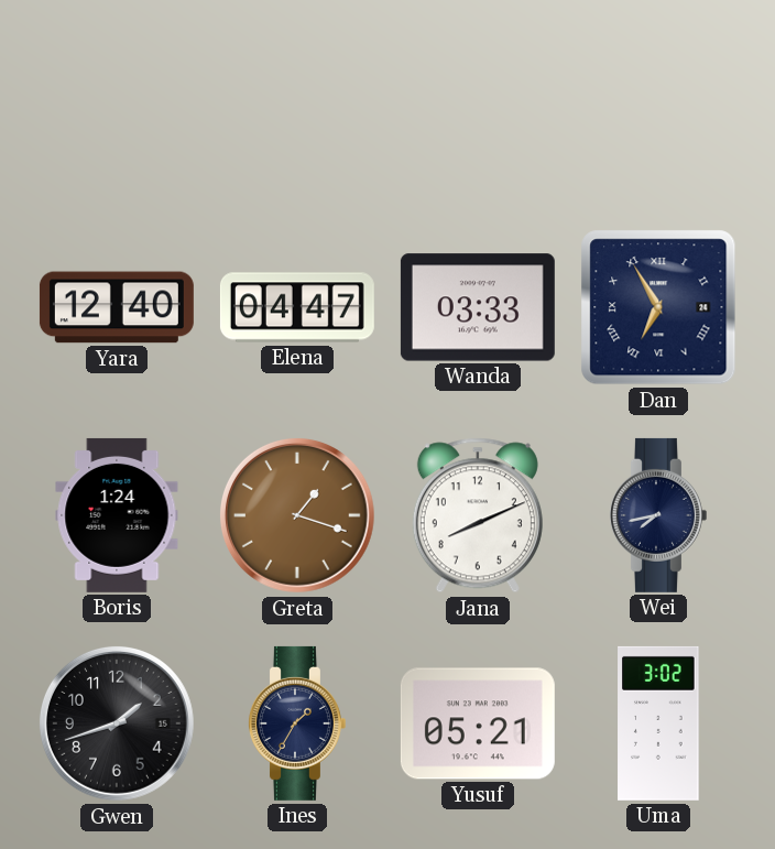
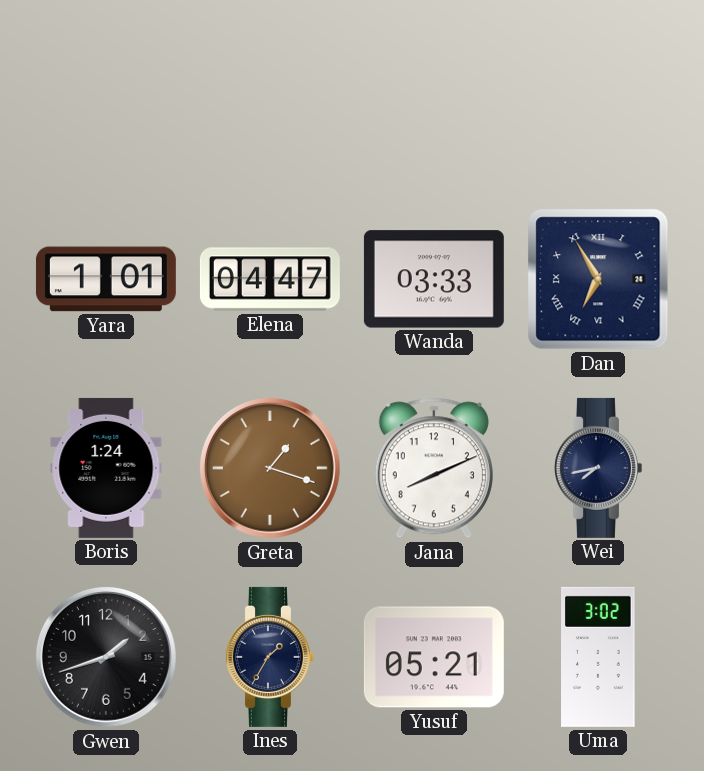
Yara: 12:40 -> 1:01
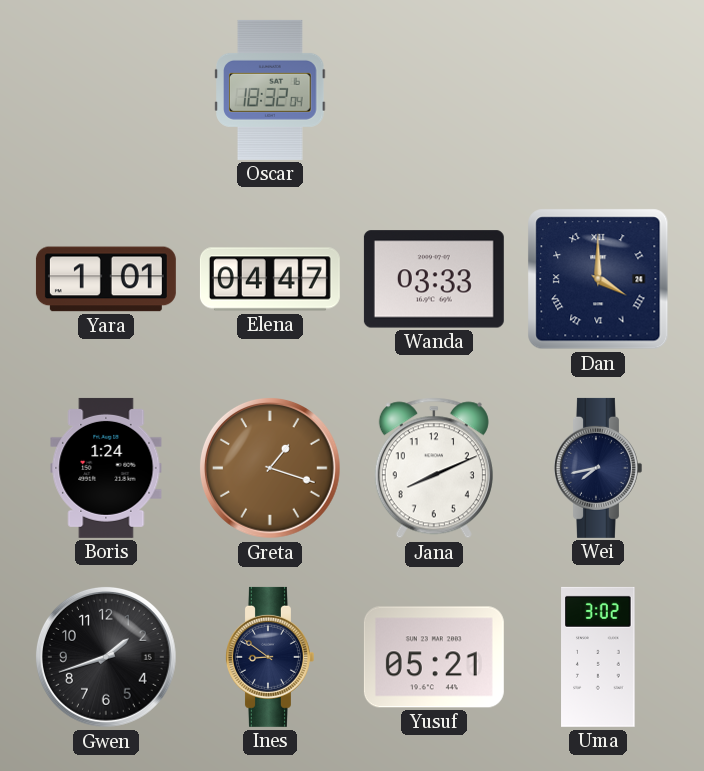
Oscar: none -> 18:32
Dan: 6:55 -> 4:00
Ines: 1:35 -> 8:51
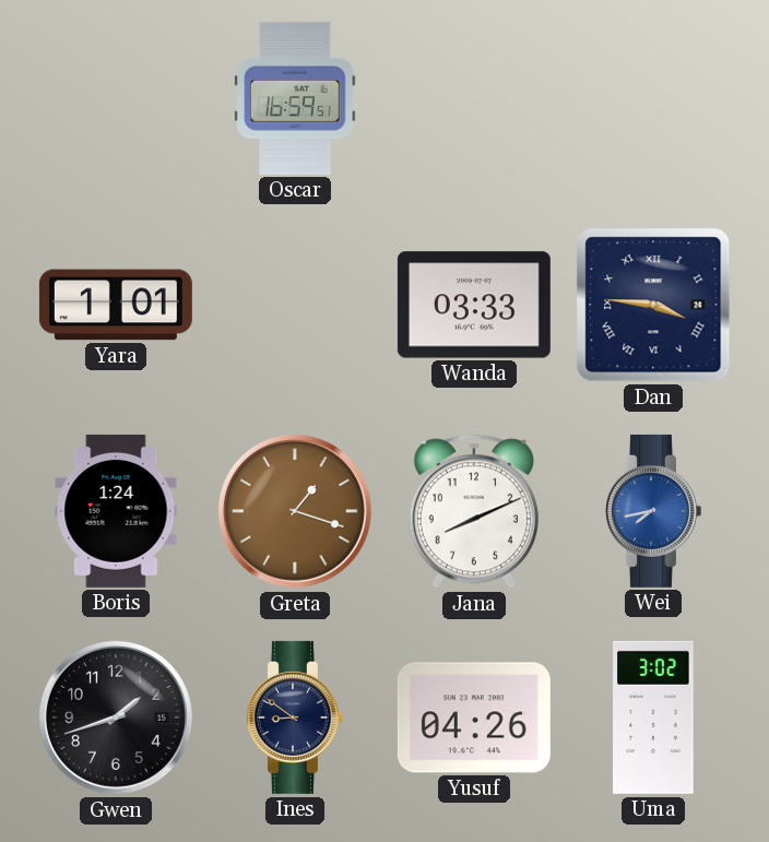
Oscar: 18:32 -> 16:59
Elena: 04:47 -> none
Dan: 4:00 -> 3:46
Wei dial: navy -> blue
Yusuf: 05:21 -> 04:26
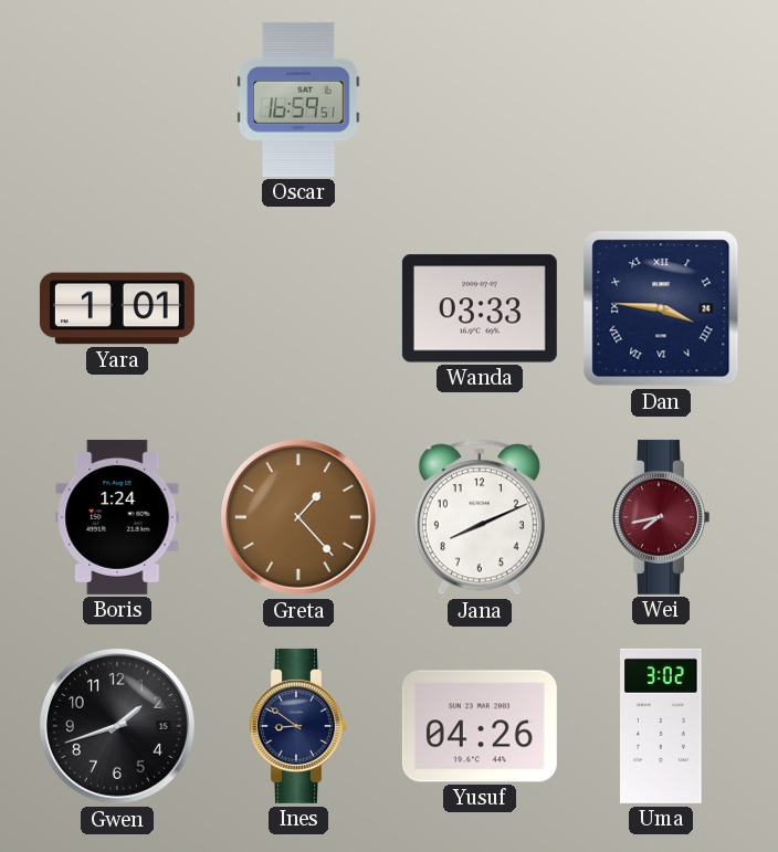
Greta: 1:18 -> 1:23
Wei dial: blue -> burgundy
